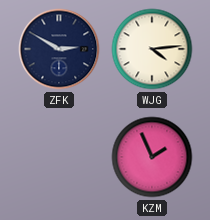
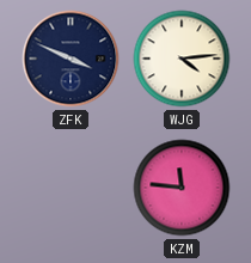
ZFK: 2:50 -> 3:49
KZM: 1:56 -> 11:46
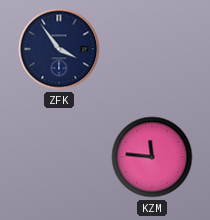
ZFK: 3:49 -> 3:54
WJG: 4:14 -> none
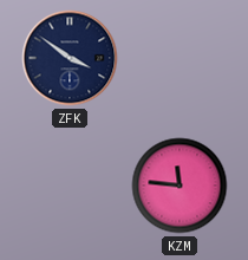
ZFK: 3:54 -> 3:51
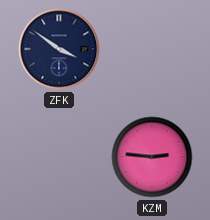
KZM: 11:46 -> 2:46
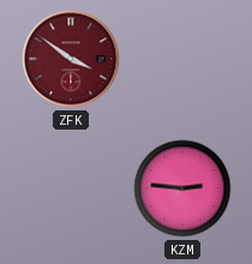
ZFK dial: navy -> burgundy
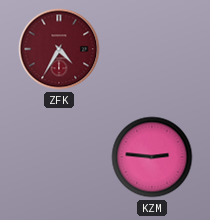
ZFK: 3:51 -> 4:35
